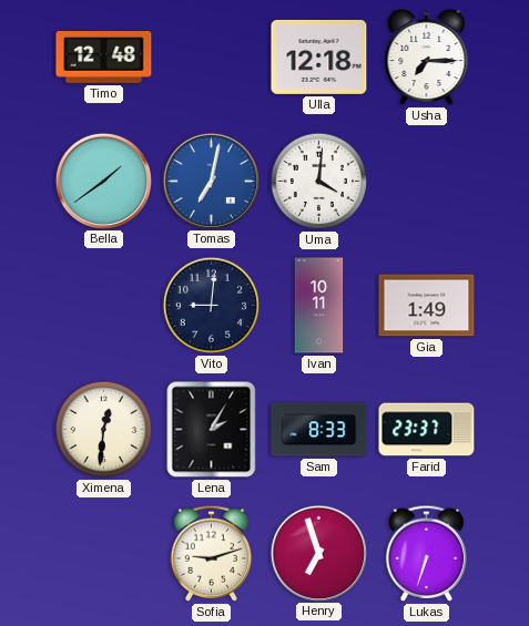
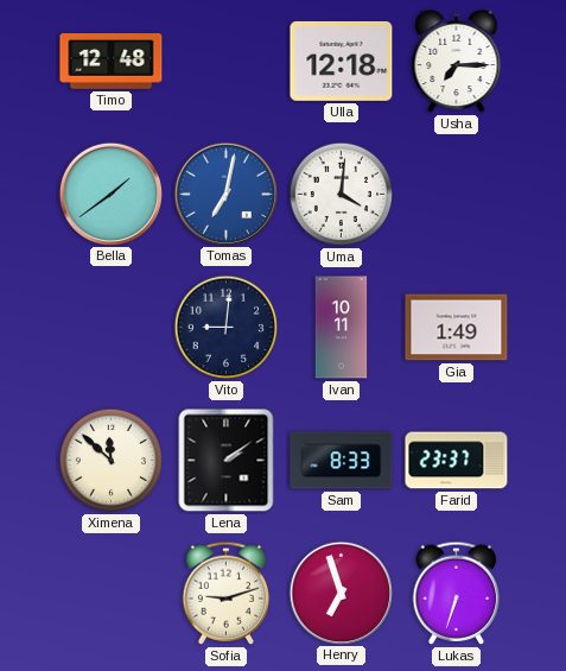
Ximena: 12:31 -> 11:52
Lena: 2:05 -> 2:09
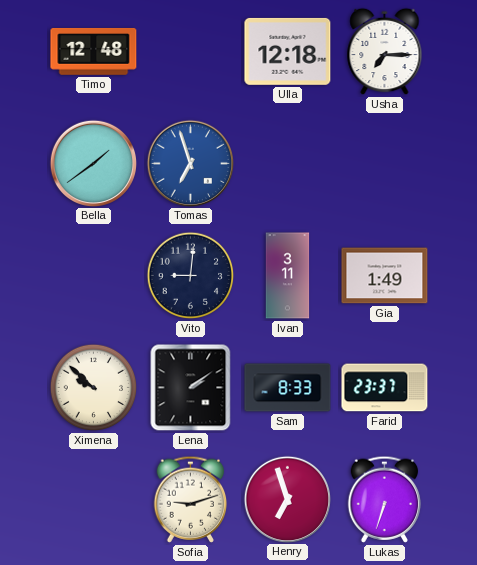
Tomas: 7:02 -> 6:57
Uma: 4:01 -> none
Ivan: 10:11 -> 3:11
Ximena: 11:52 -> 9:52
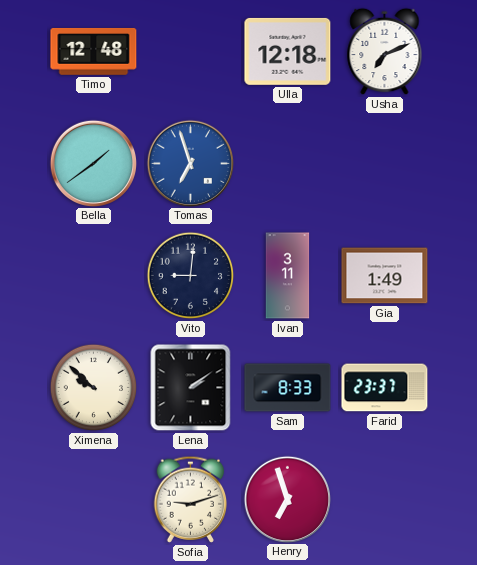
Usha: 7:15 -> 7:11
Lukas: 6:33 -> none
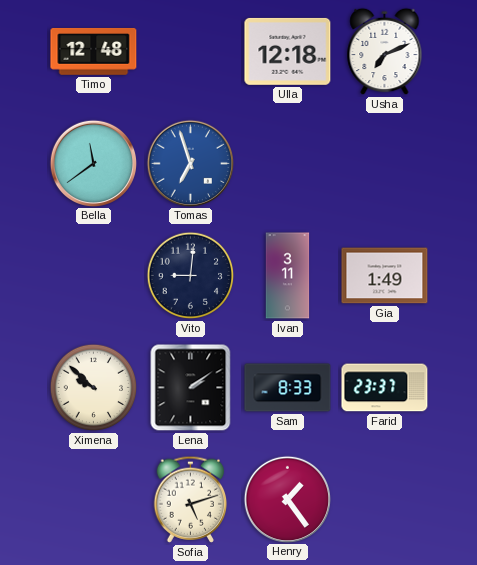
Bella: 1:39 -> 11:39
Sofia: 9:12 -> 5:12
Henry: 6:57 -> 1:24
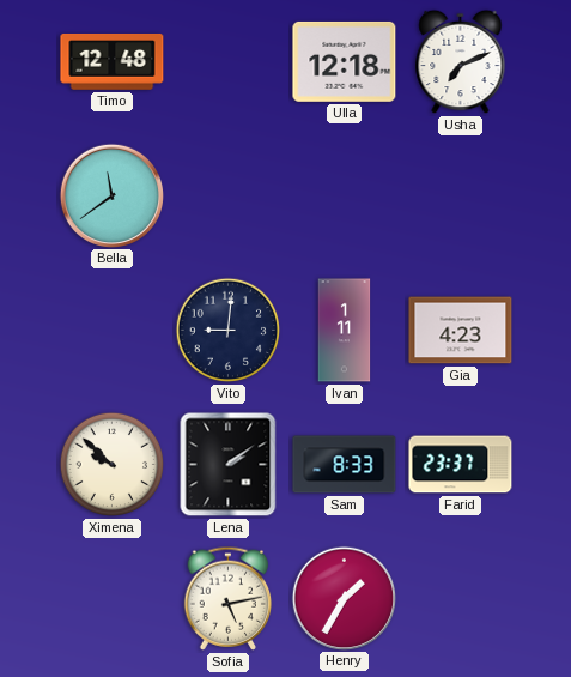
Tomas: 6:57 -> none
Ivan: 3:11 -> 1:11
Gia: 1:49 -> 4:23
Sofia: 5:12 -> 5:13
Henry: 1:24 -> 1:35
